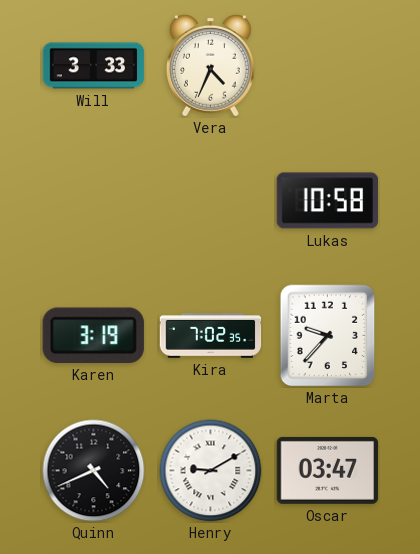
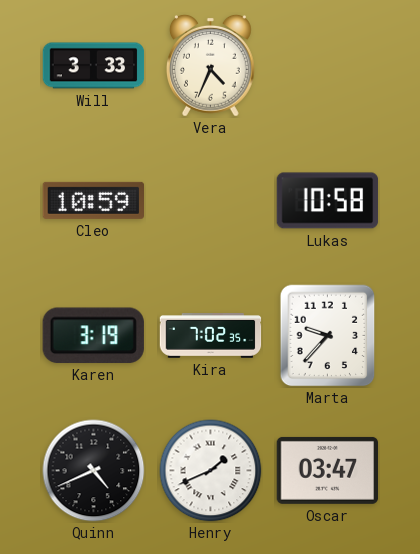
Cleo: none -> 10:59
Henry: 9:10 -> 1:41
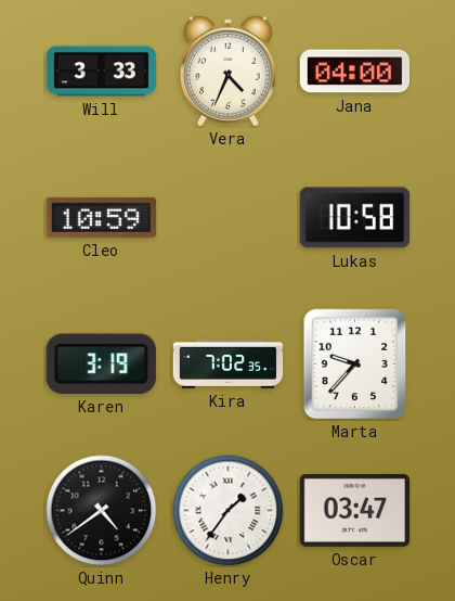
Jana: none -> 04:00
Quinn: 4:41 -> 4:39
Henry: 1:41 -> 1:36
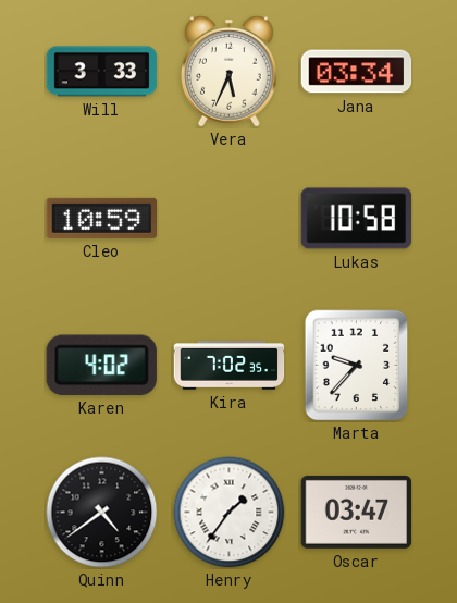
Vera: 4:34 -> 5:34
Jana: 04:00 -> 03:34
Karen: 3:19 -> 4:02
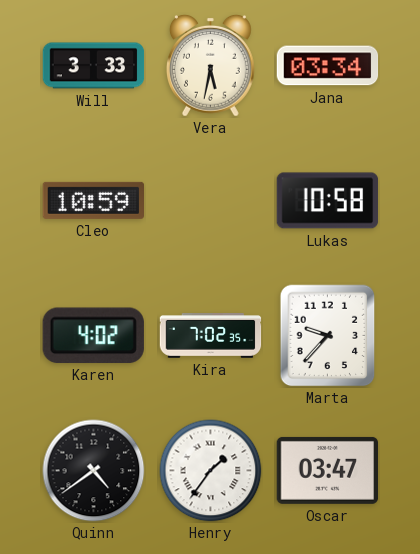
Vera: 5:34 -> 5:32
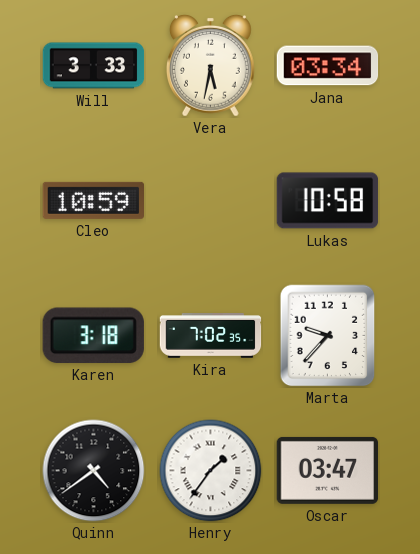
Karen: 4:02 -> 3:18
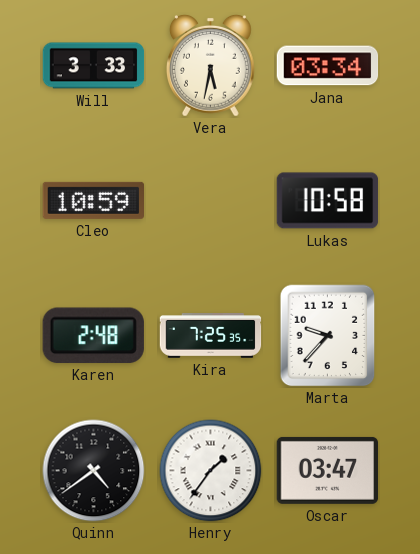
Karen: 3:18 -> 2:48
Kira: 7:02 -> 7:25
